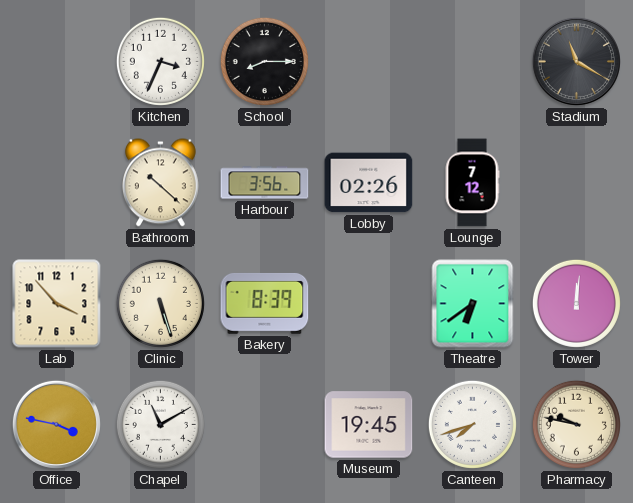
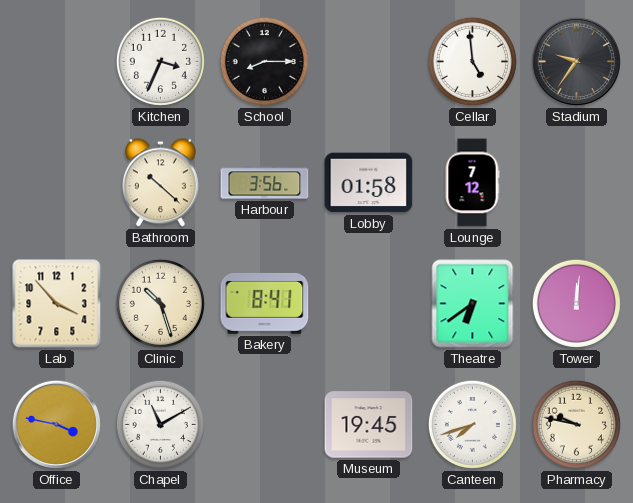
Cellar: none -> 4:59
Stadium: 11:20 -> 9:36
Lobby: 02:26 -> 01:58
Clinic: 5:27 -> 10:27
Bakery: 8:39 -> 8:41
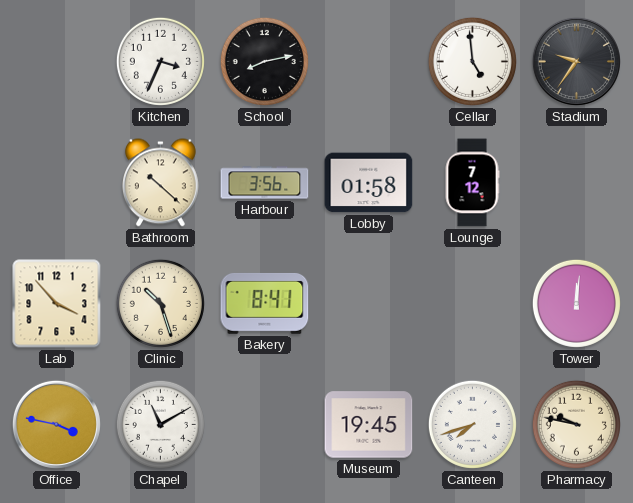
School: 8:15 -> 8:13
Theatre: 6:39 -> none
